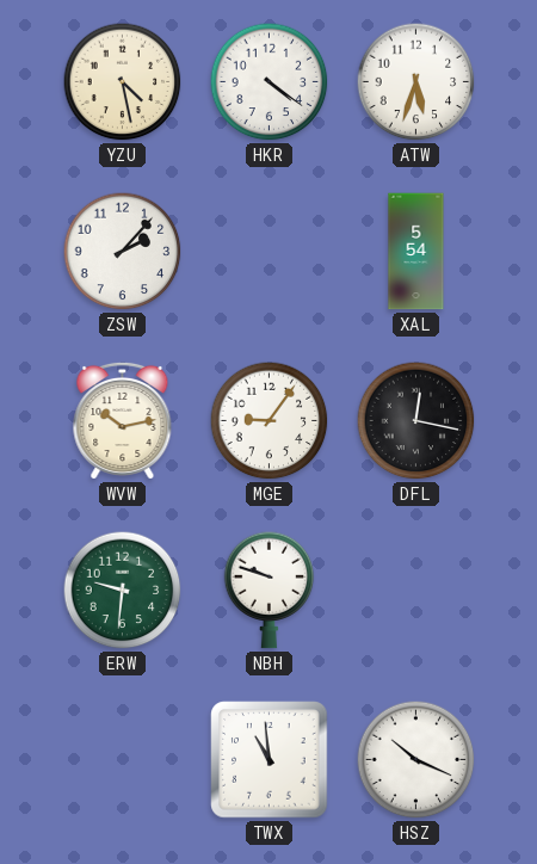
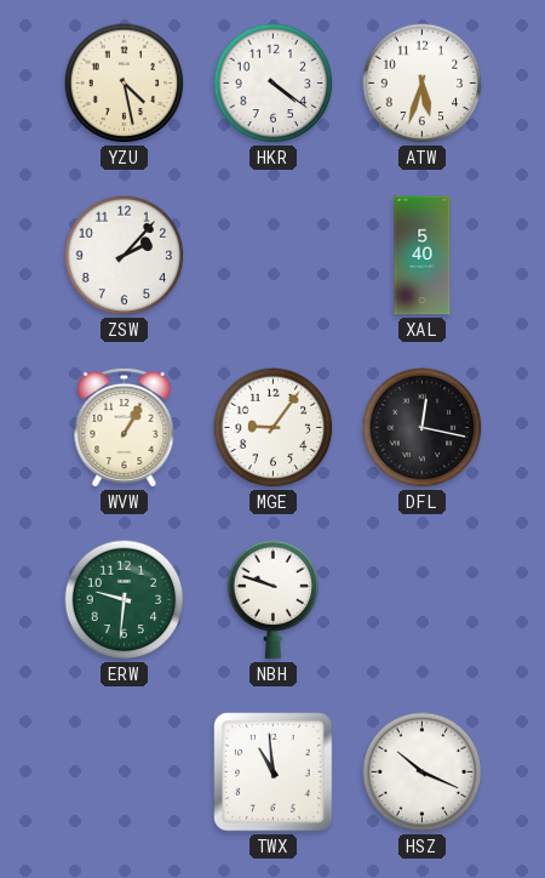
XAL: 5:54 -> 5:40
WVW: 10:13 -> 1:05
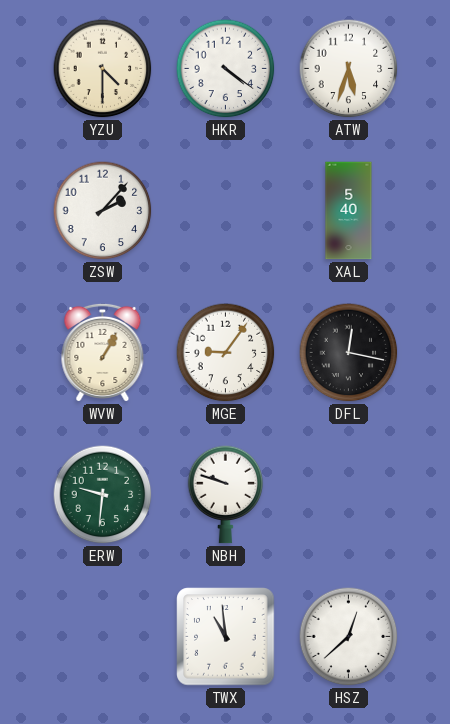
YZU: 4:28 -> 4:30
HSZ: 10:19 -> 12:38
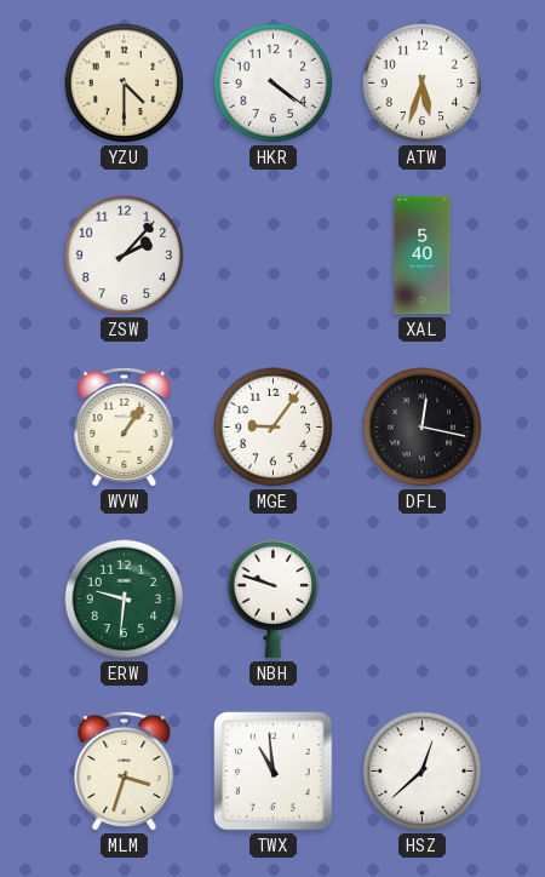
WVW: 1:05 -> 1:06
MLM: none -> 3:33
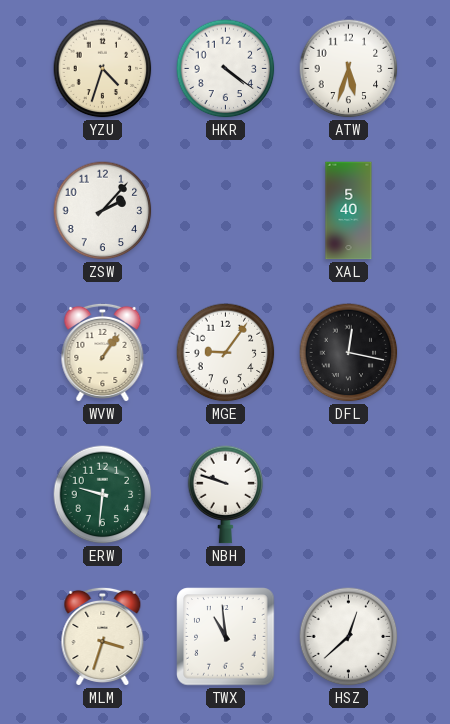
YZU: 4:30 -> 4:33
